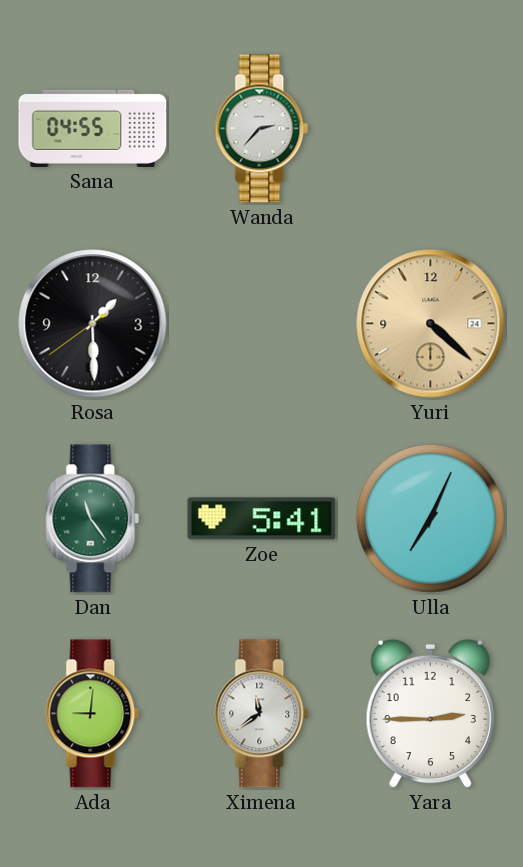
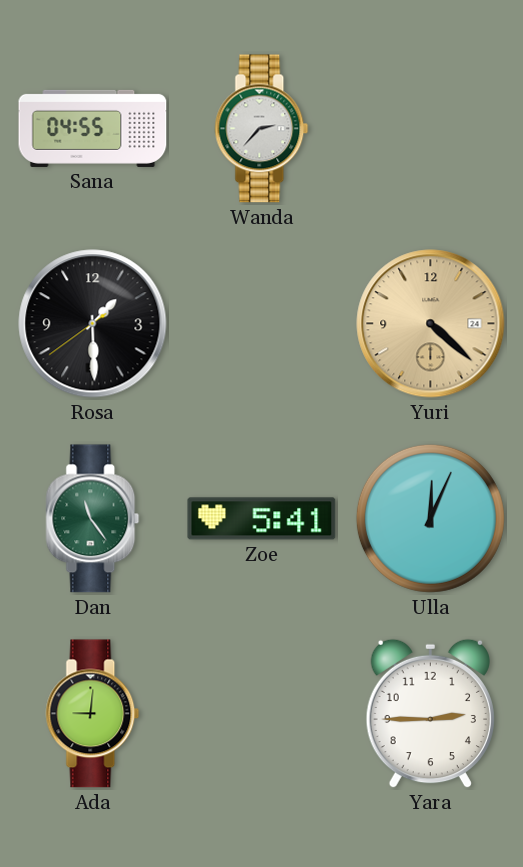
Ulla: 7:04 -> 12:04
Ximena: 11:39 -> none
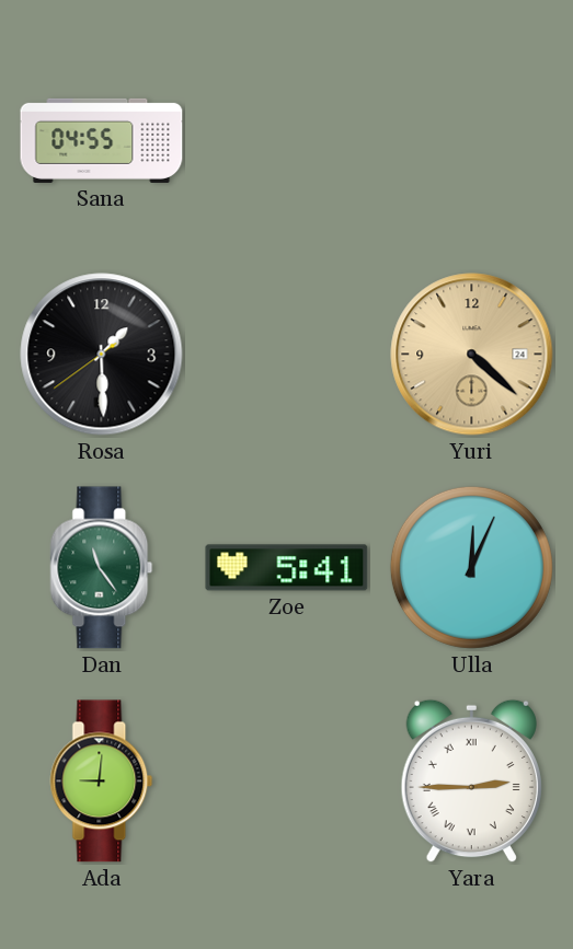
Wanda: 2:37 -> none
Yara numerals: Arabic -> Roman
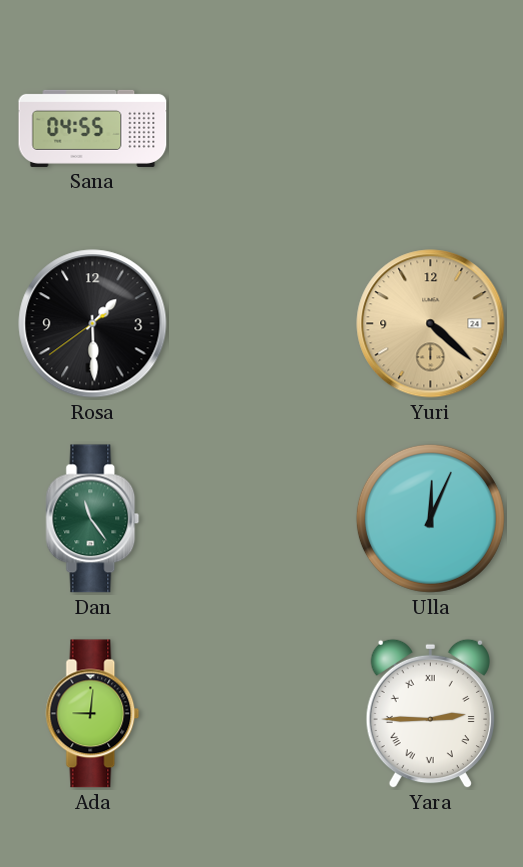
Zoe: 5:41 -> none
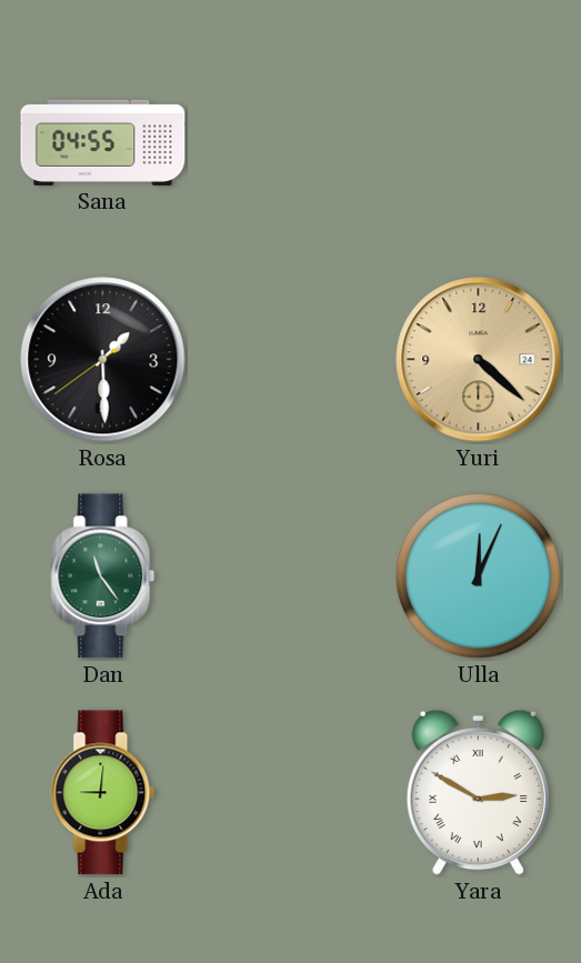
Yara: 2:45 -> 2:50
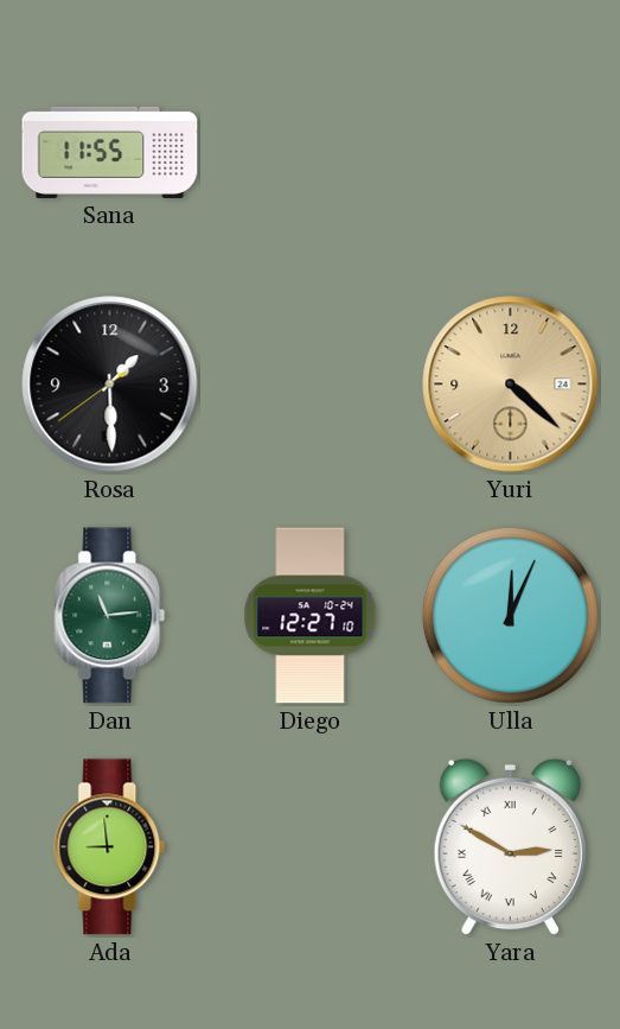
Sana: 04:55 -> 11:55
Dan: 11:24 -> 11:14
Diego: none -> 12:27
Ada: 9:01 -> 8:59
